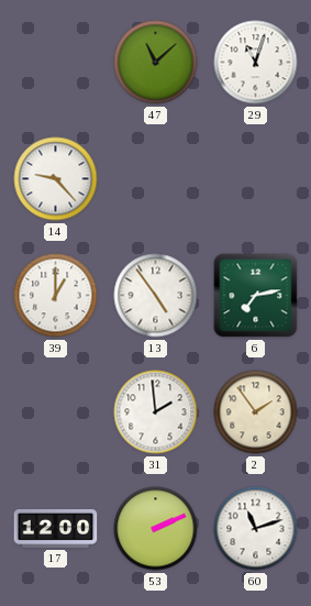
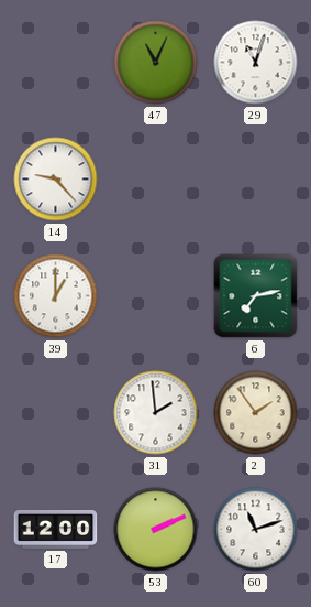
47: 11:08 -> 11:04
13: 4:54 -> none
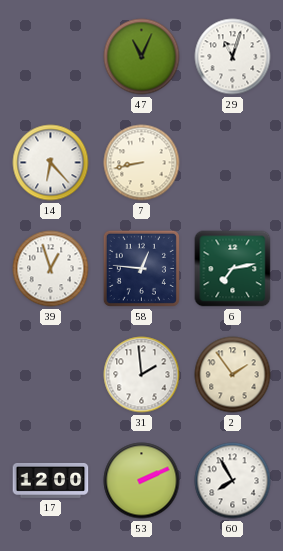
14: 9:23 -> 6:23
7: none -> 8:43
39: 1:00 -> 12:57
58: none -> 12:46
60: 11:12 -> 7:55
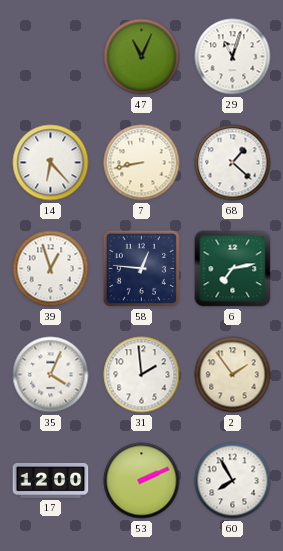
68: none -> 1:22
35: none -> 4:04
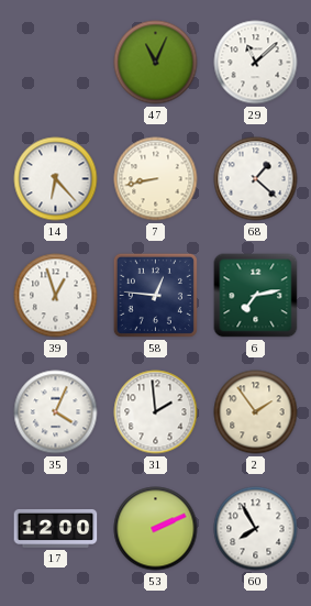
29: 11:03 -> 11:08
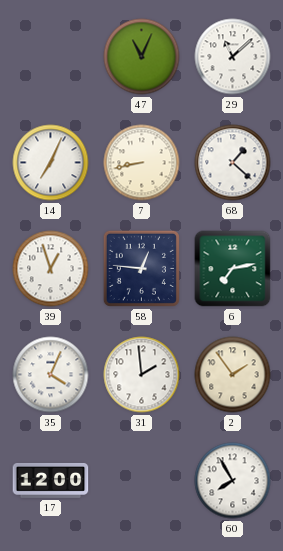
14: 6:23 -> 7:04
53: 2:11 -> none
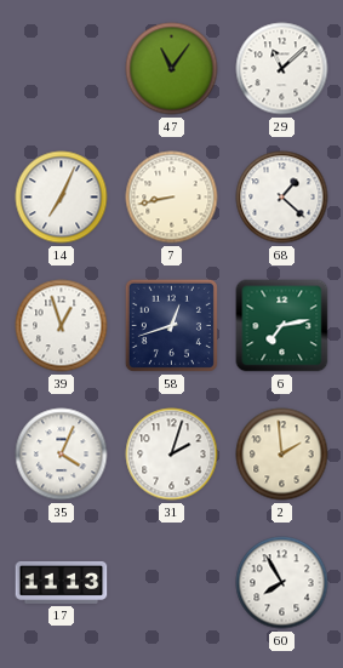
47: 11:04 -> 11:06
58: 12:46 -> 12:42
31: 1:59 -> 2:03
2: 1:54 -> 1:59
17: 12:00 -> 11:13
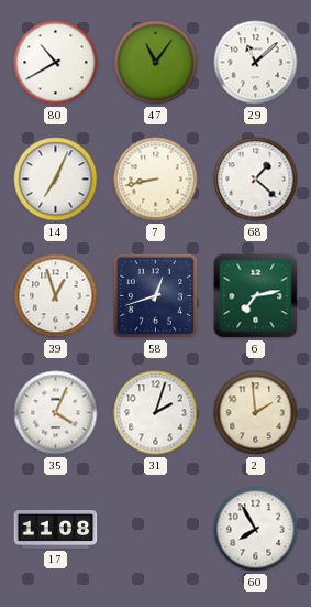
80: none -> 10:40
17: 11:13 -> 11:08
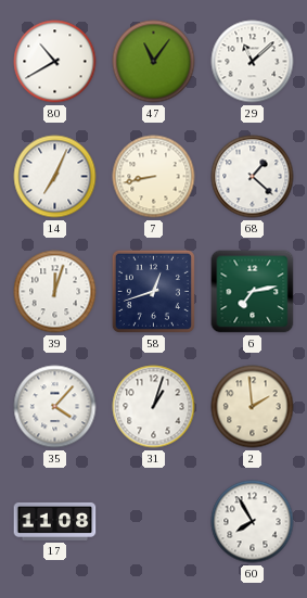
39: 12:57 -> 12:03
35: 4:04 -> 4:07
31: 2:03 -> 1:03
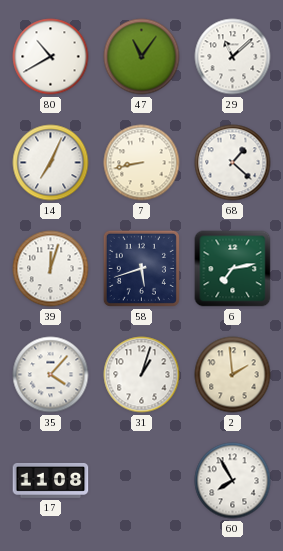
58: 12:42 -> 5:42
